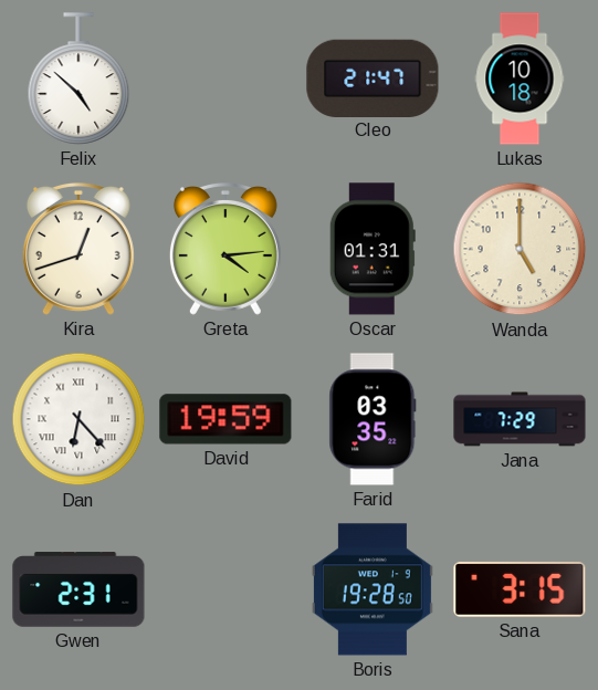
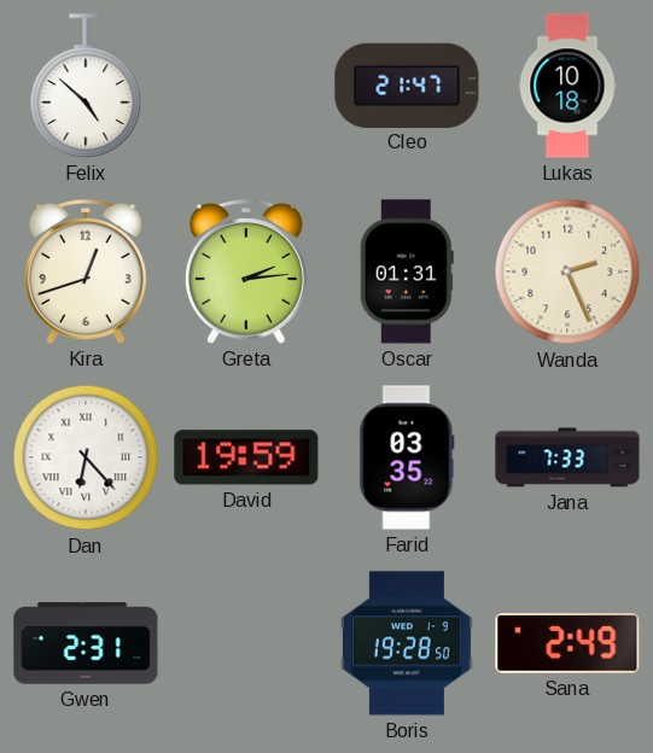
Greta: 4:14 -> 2:14
Wanda: 5:00 -> 2:26
Jana: 7:29 -> 7:33
Sana: 3:15 -> 2:49
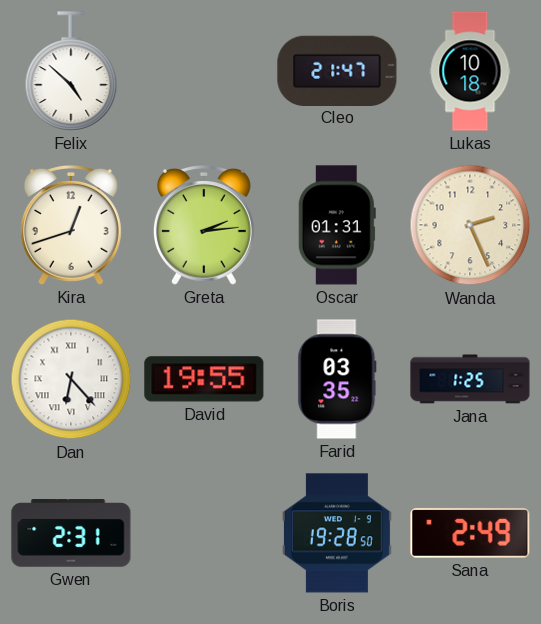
David: 19:59 -> 19:55
Jana: 7:33 -> 1:25
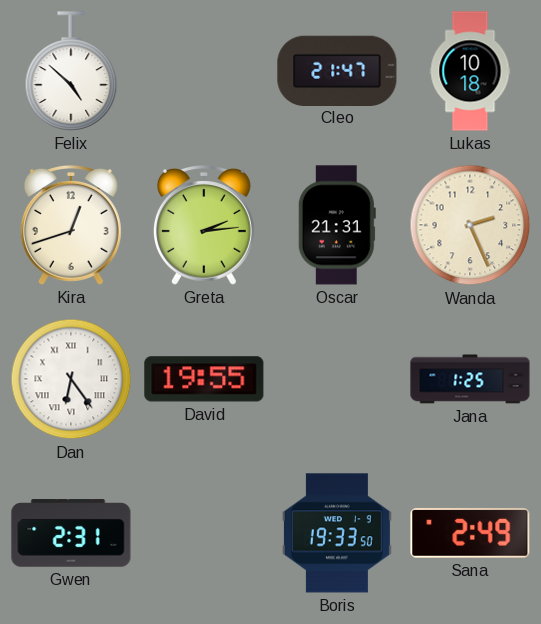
Oscar: 01:31 -> 21:31
Dan: 6:23 -> 6:24
Farid: 03:35 -> none
Boris: 19:28 -> 19:33
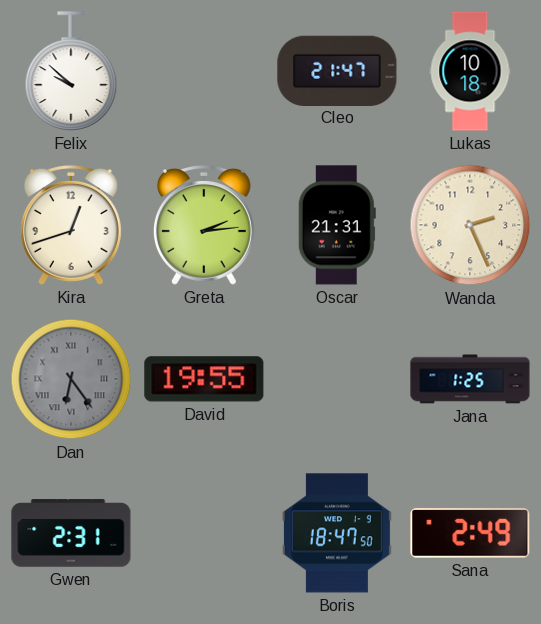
Felix: 4:52 -> 9:52
Dan dial: white -> grey
Boris: 19:33 -> 18:47
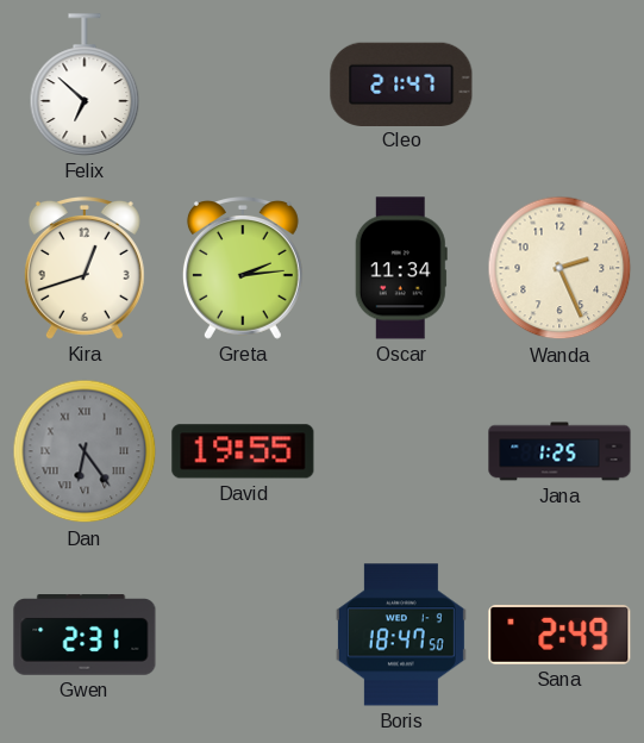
Felix: 9:52 -> 6:52
Lukas: 10:18 -> none
Oscar: 21:31 -> 11:34
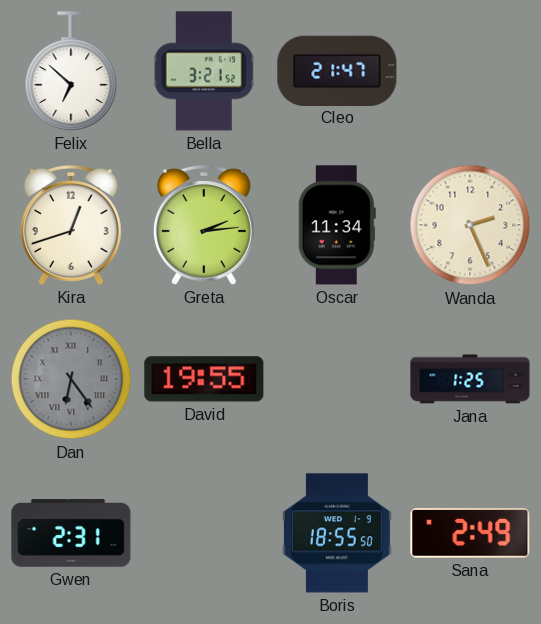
Bella: none -> 3:21
Boris: 18:47 -> 18:55
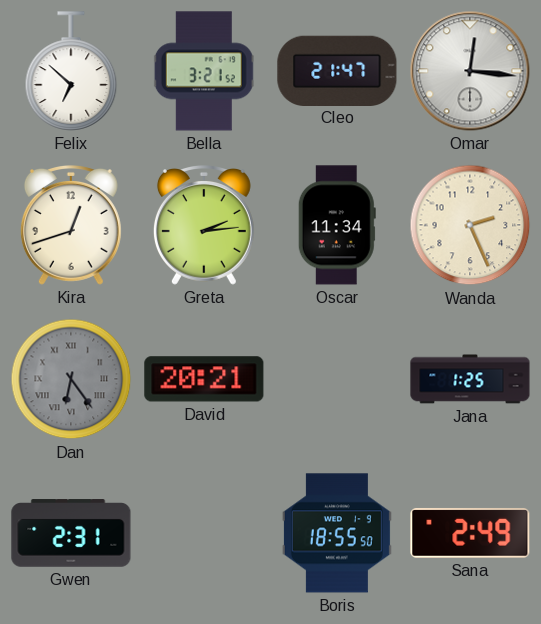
Omar: none -> 12:16
David: 19:55 -> 20:21
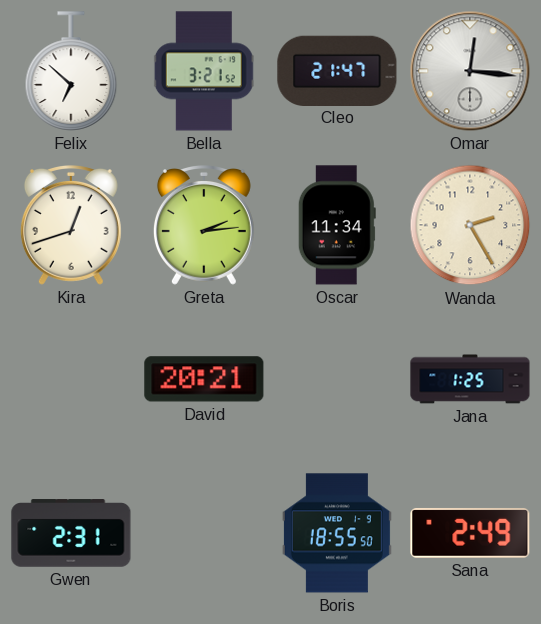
Wanda: 2:26 -> 2:25
Dan: 6:24 -> none
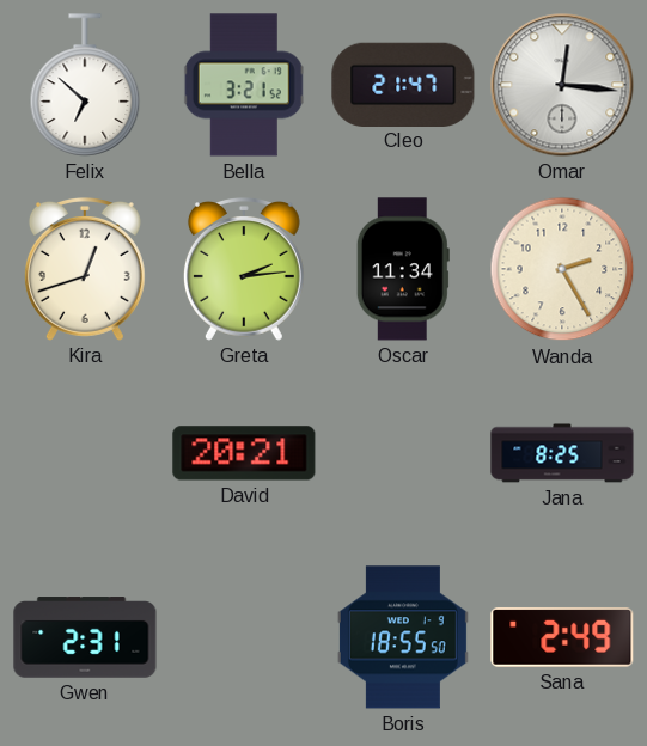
Jana: 1:25 -> 8:25
